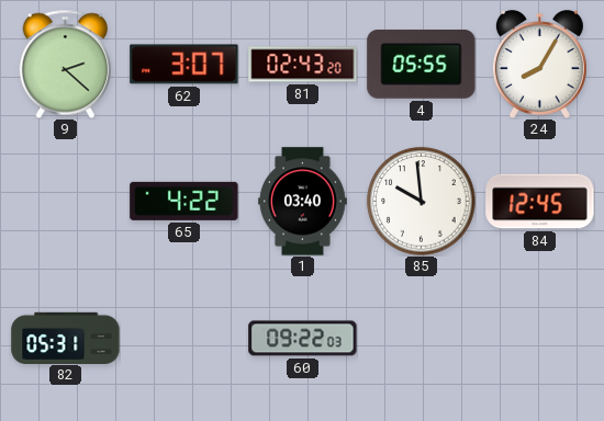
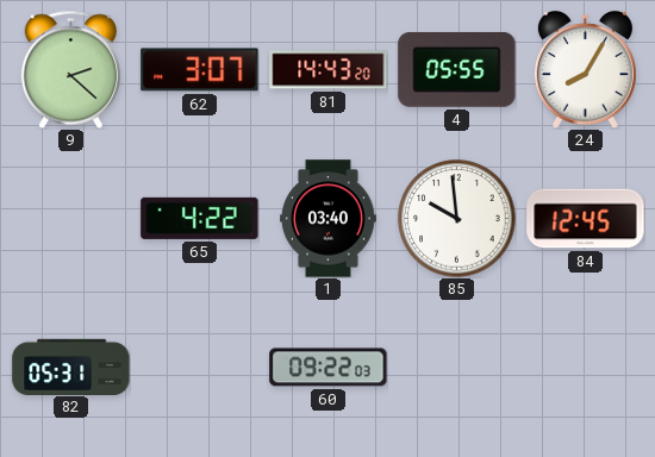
81: 02:43 -> 14:43
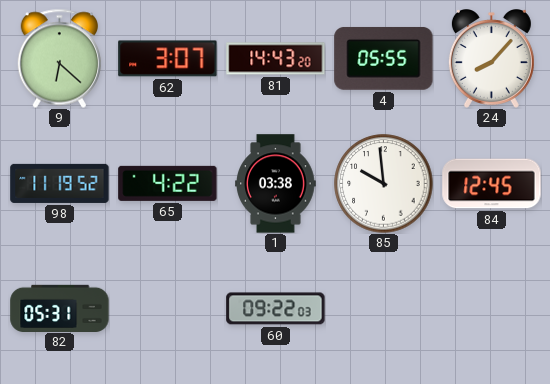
9: 2:22 -> 6:22
24: 8:05 -> 8:07
98: none -> 11:19
1: 03:40 -> 03:38
